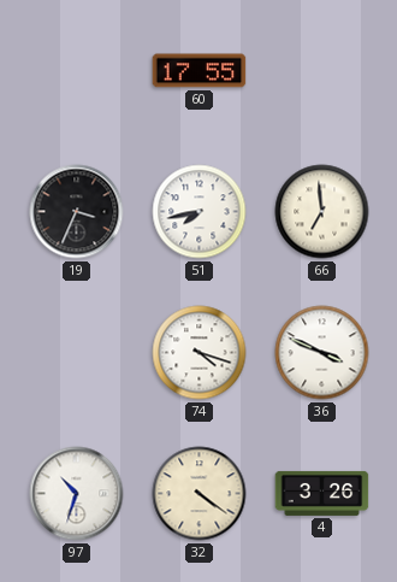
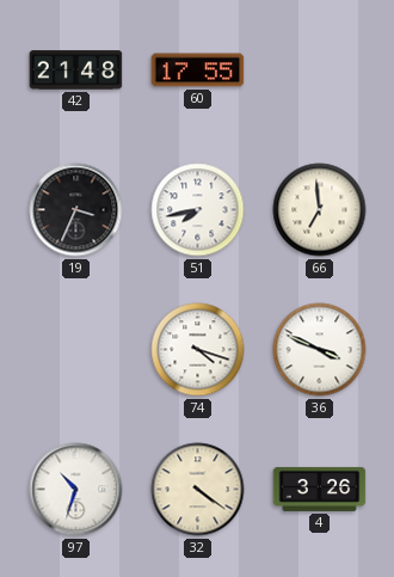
42: none -> 21:48
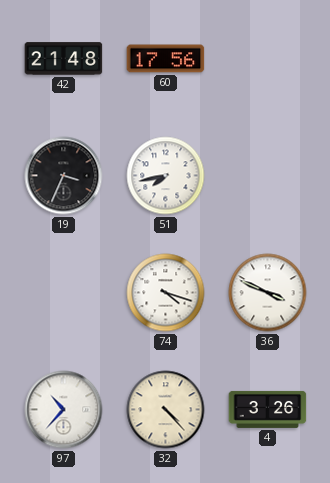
60: 17:55 -> 17:56
66: 6:59 -> none
97: 10:33 -> 10:37
32: 4:21 -> 4:23
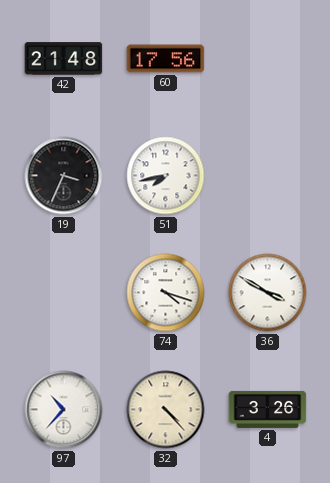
36: 3:49 -> 3:50
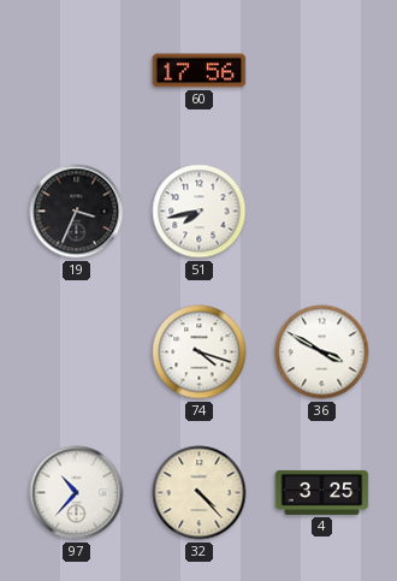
42: 21:48 -> none
4: 3:26 -> 3:25
